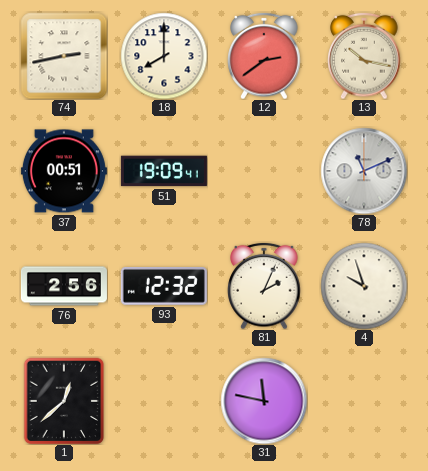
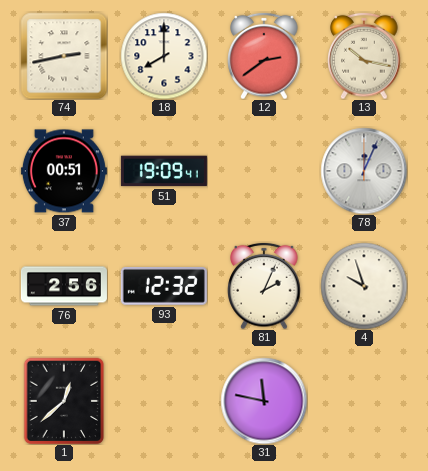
78: 11:11 -> 12:04
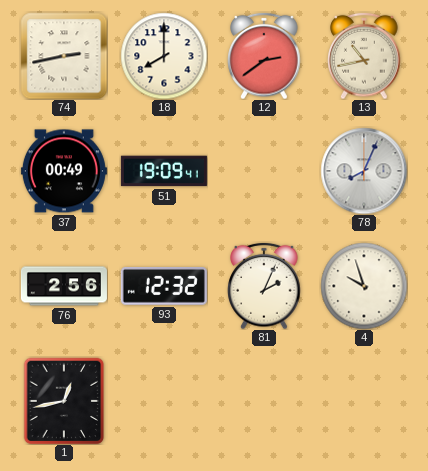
13: 10:17 -> 10:43
37: 00:51 -> 00:49
78: 12:04 -> 8:04
1: 12:38 -> 12:43
31: 11:47 -> none
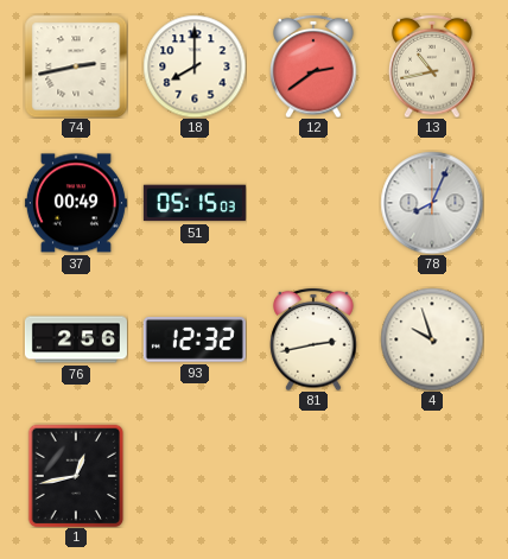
51: 19:09 -> 05:15
81: 2:04 -> 2:43
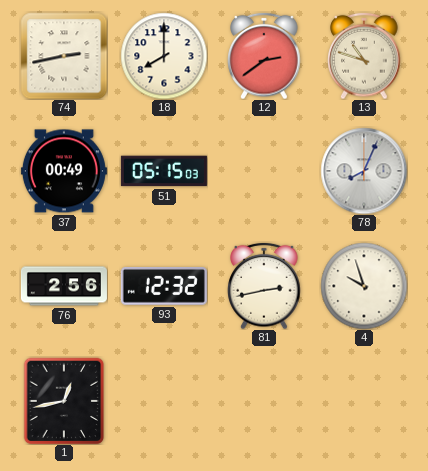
13: 10:43 -> 10:48
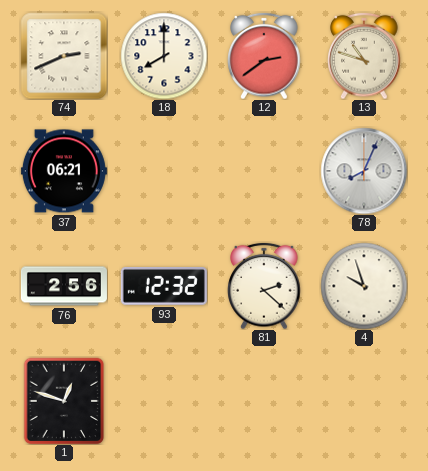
74: 2:43 -> 2:41
37: 00:49 -> 06:21
51: 05:15 -> none
81: 2:43 -> 2:22
1: 12:43 -> 12:48
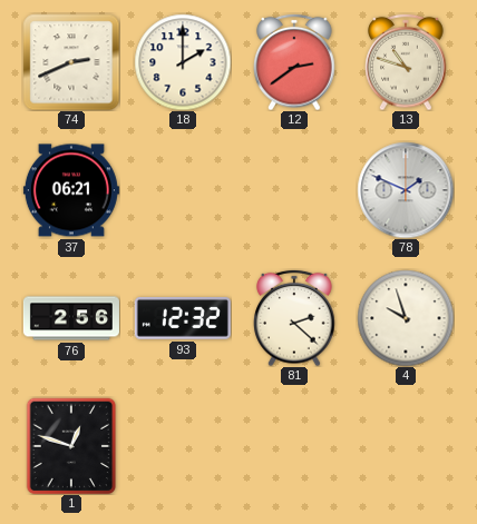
18: 8:00 -> 2:00
78: 8:04 -> 1:49
